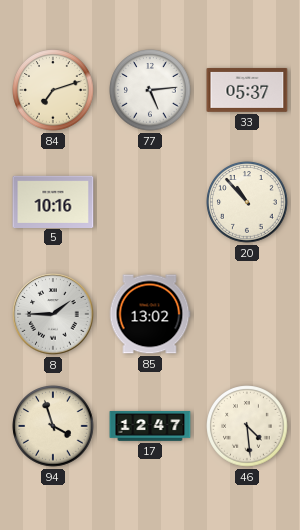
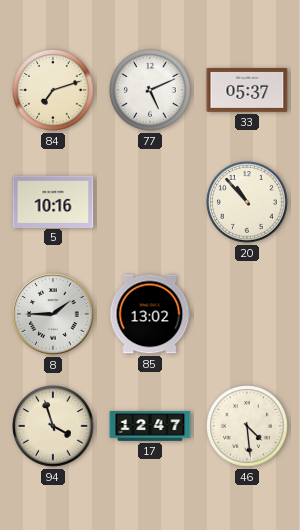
77: 5:14 -> 5:11
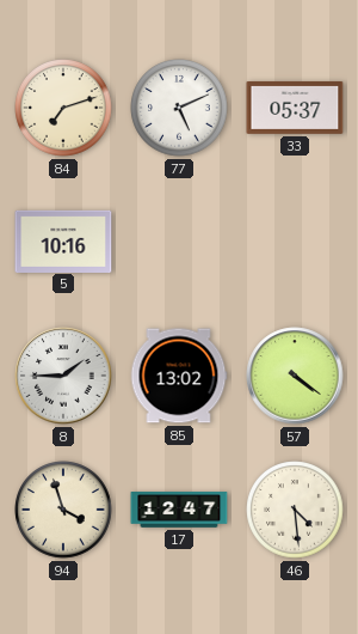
20: 10:53 -> none
57: none -> 4:21
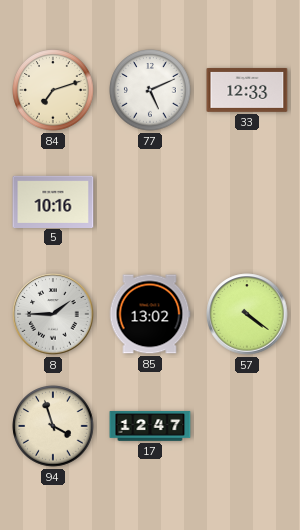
33: 05:37 -> 12:33
46: 4:29 -> none
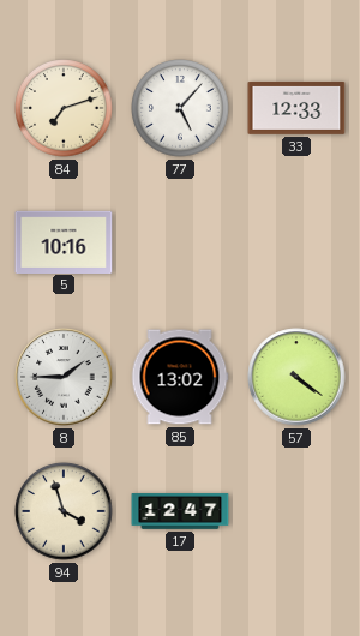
77: 5:11 -> 5:07
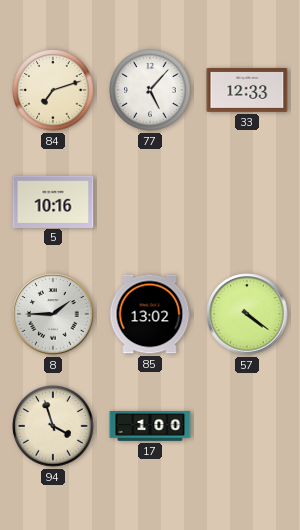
17: 12:47 -> 1:00
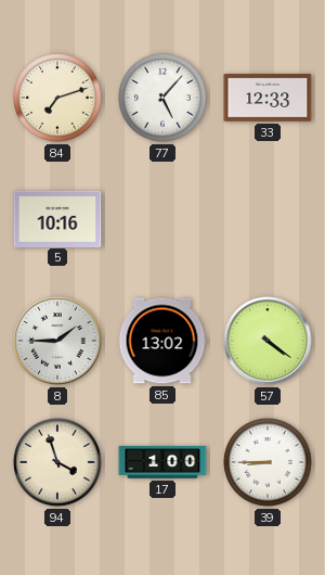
39: none -> 8:45
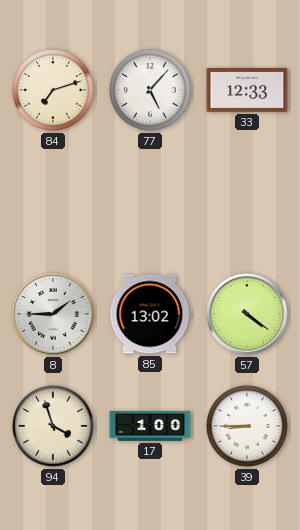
5: 10:16 -> none
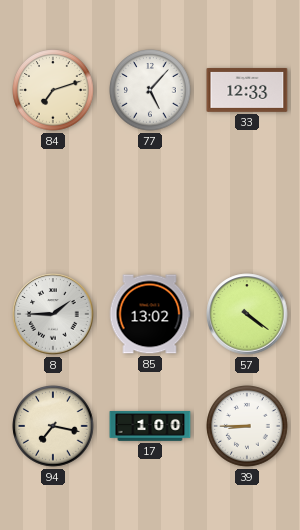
94: 3:57 -> 7:17
